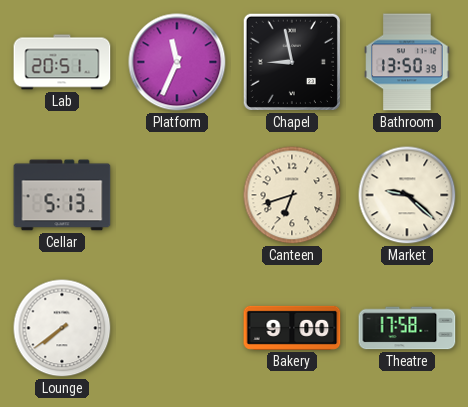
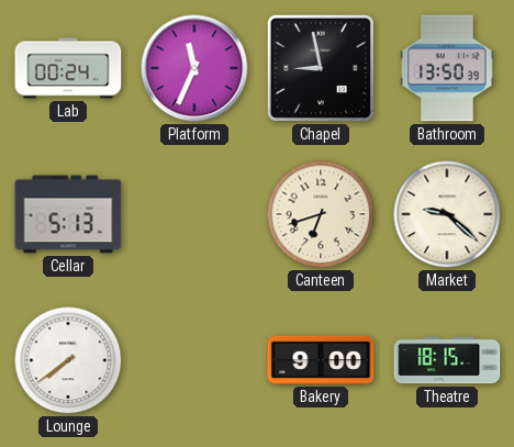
Lab: 20:51 -> 00:24
Theatre: 17:58 -> 18:15
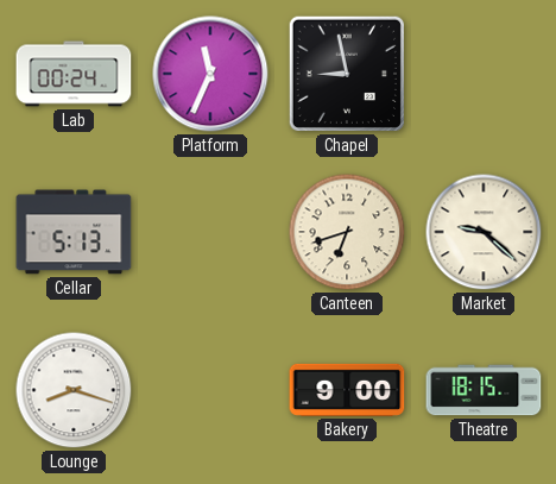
Bathroom: 13:50 -> none
Lounge: 7:39 -> 8:18
